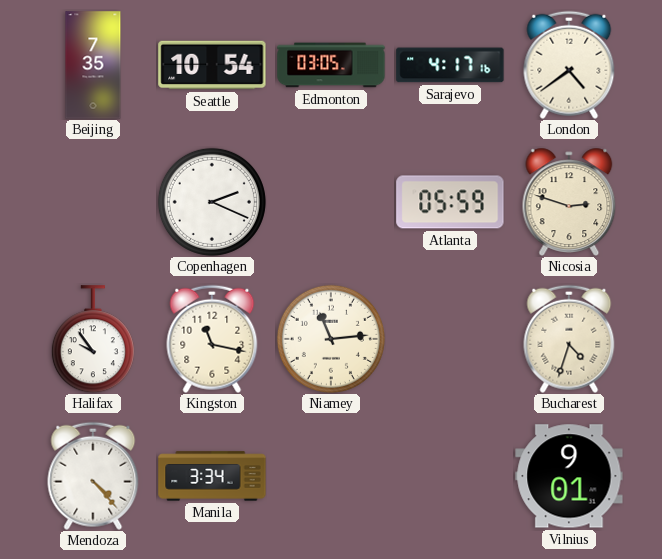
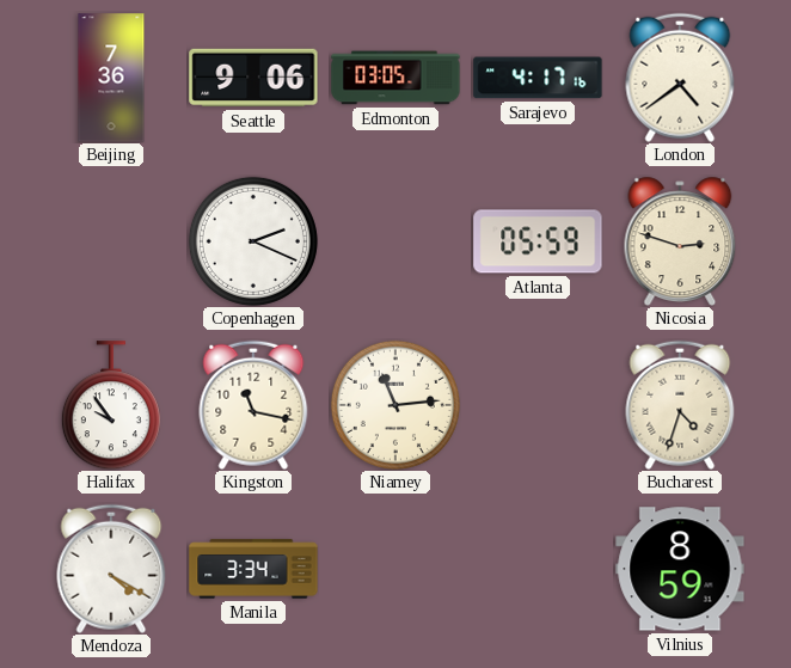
Beijing: 7:35 -> 7:36
Seattle: 10:54 -> 9:06
Mendoza: 4:23 -> 4:20
Vilnius: 9:01 -> 8:59
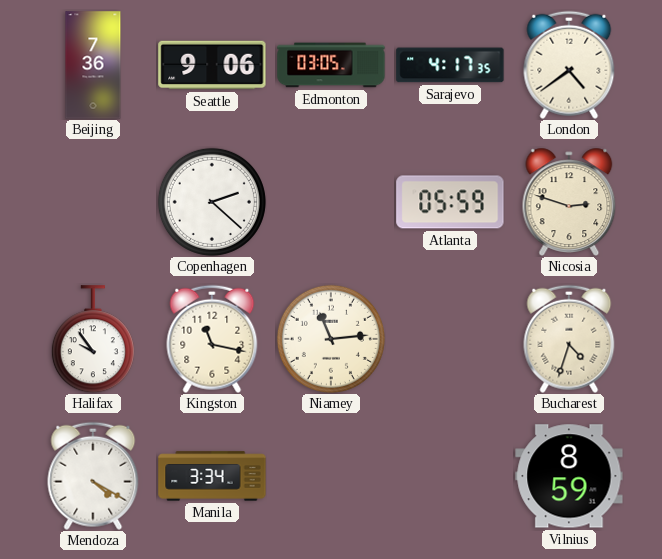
Sarajevo: 4:17:16 -> 4:17:35
Copenhagen: 2:19 -> 2:22
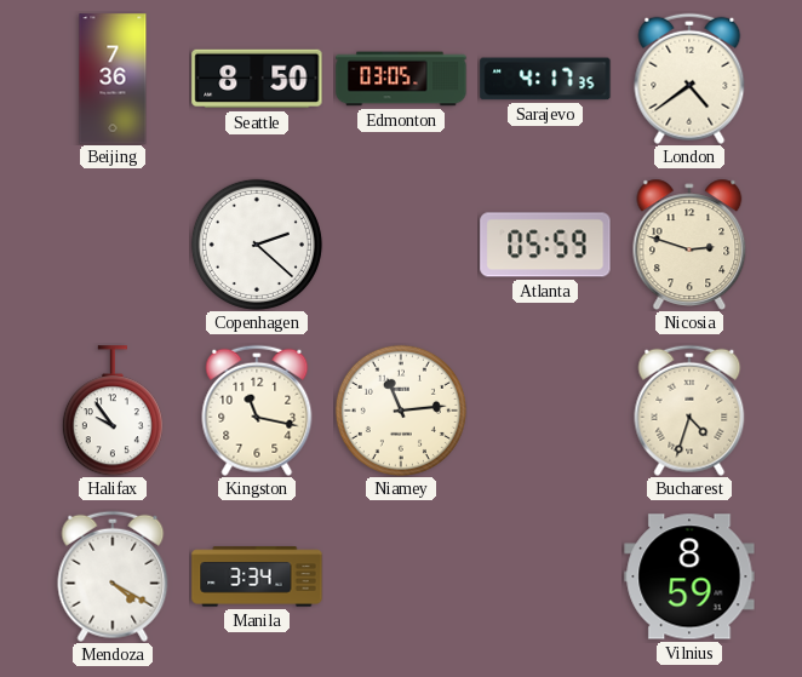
Seattle: 9:06 -> 8:50
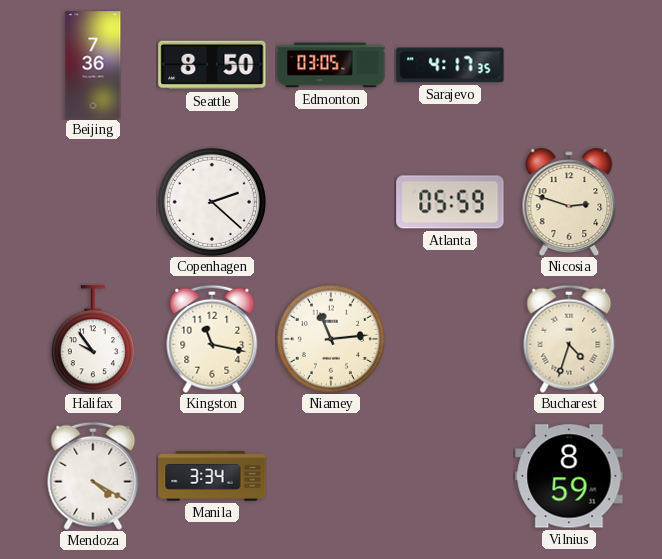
London: 4:39 -> none
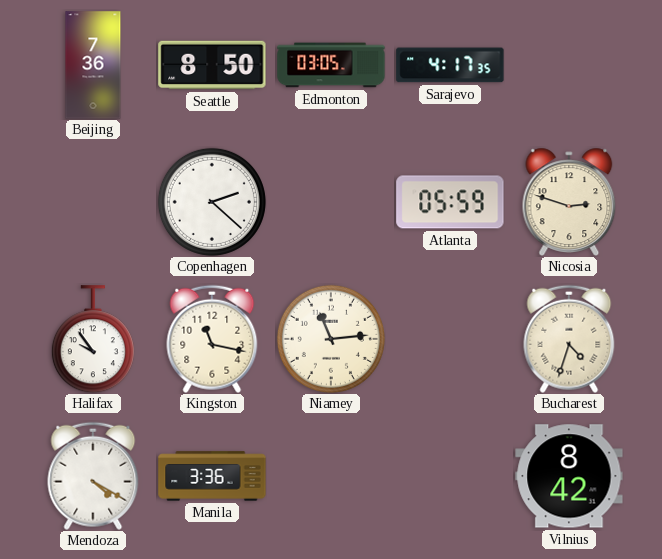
Manila: 3:34 -> 3:36
Vilnius: 8:59 -> 8:42
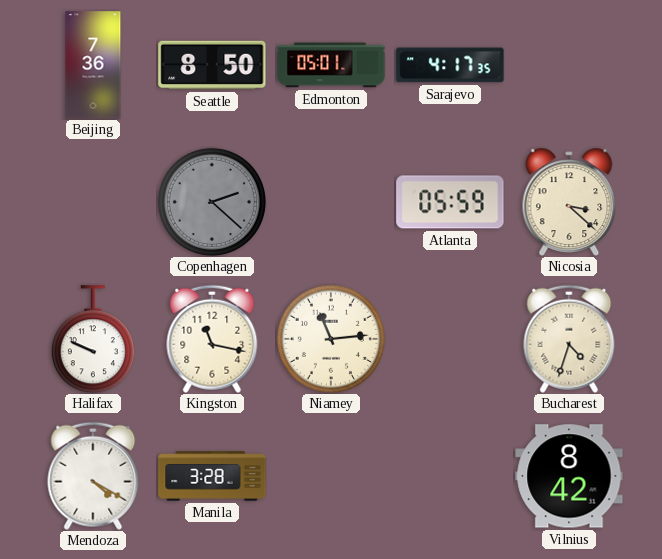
Edmonton: 03:05 -> 05:01
Copenhagen dial: white -> grey
Nicosia: 2:48 -> 3:22
Halifax: 9:54 -> 9:49
Manila: 3:36 -> 3:28
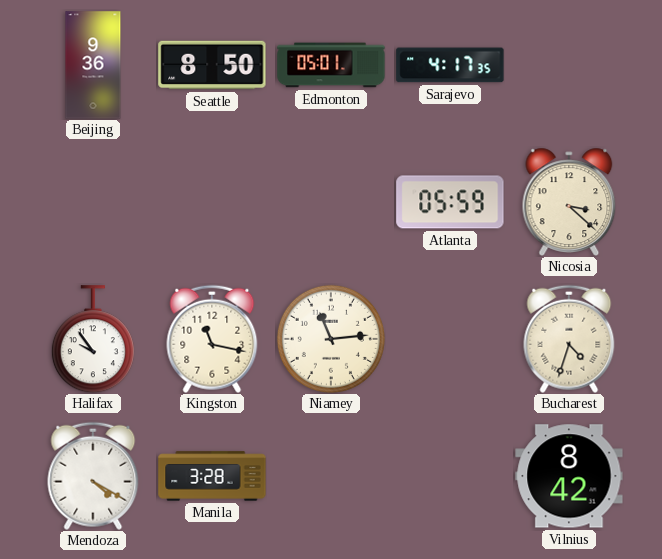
Beijing: 7:36 -> 9:36
Copenhagen: 2:22 -> none
Halifax: 9:49 -> 9:54
